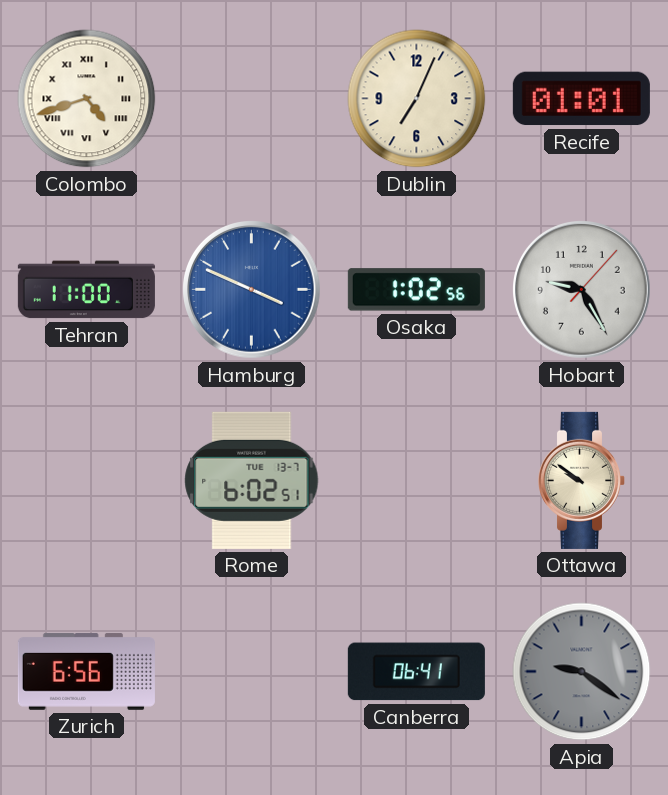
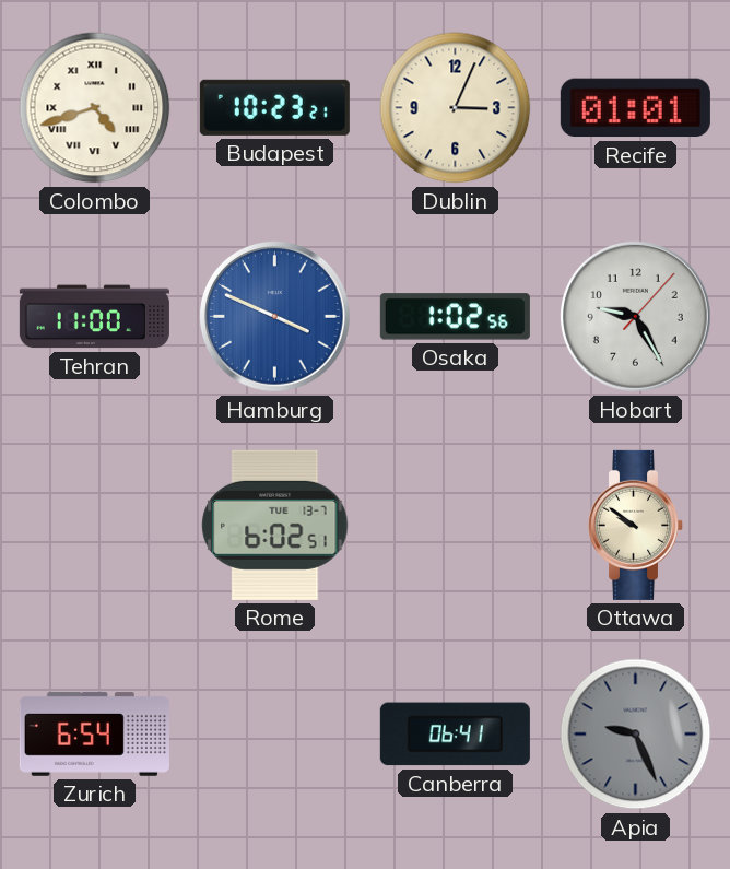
Budapest: none -> 10:23
Dublin: 7:04 -> 3:04
Zurich: 6:56 -> 6:54
Apia: 9:21 -> 9:26
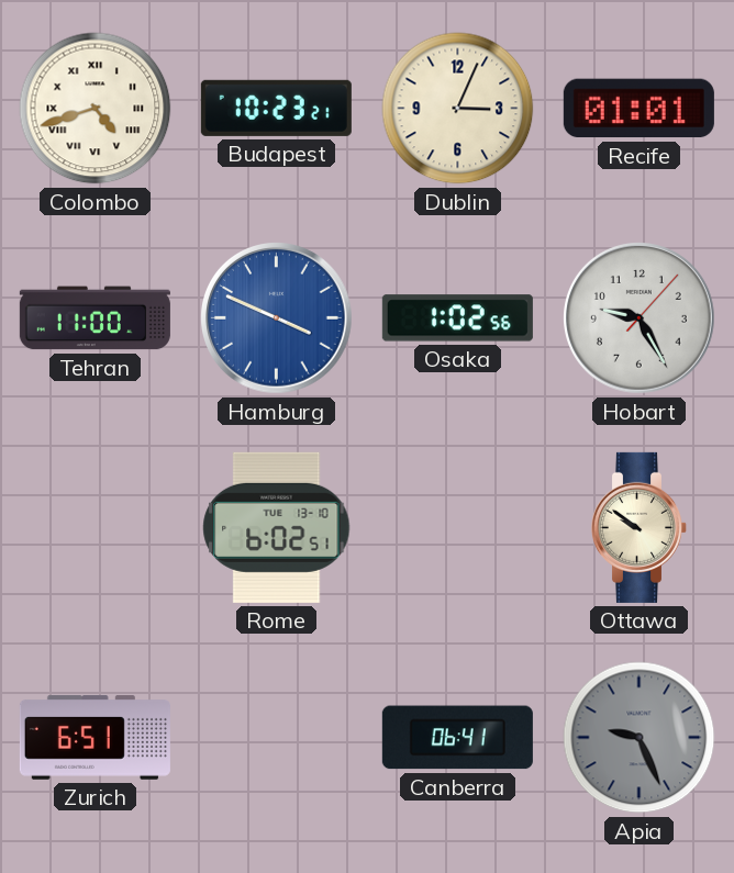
Rome date: TUE 13-7 -> TUE 13-10
Zurich: 6:54 -> 6:51
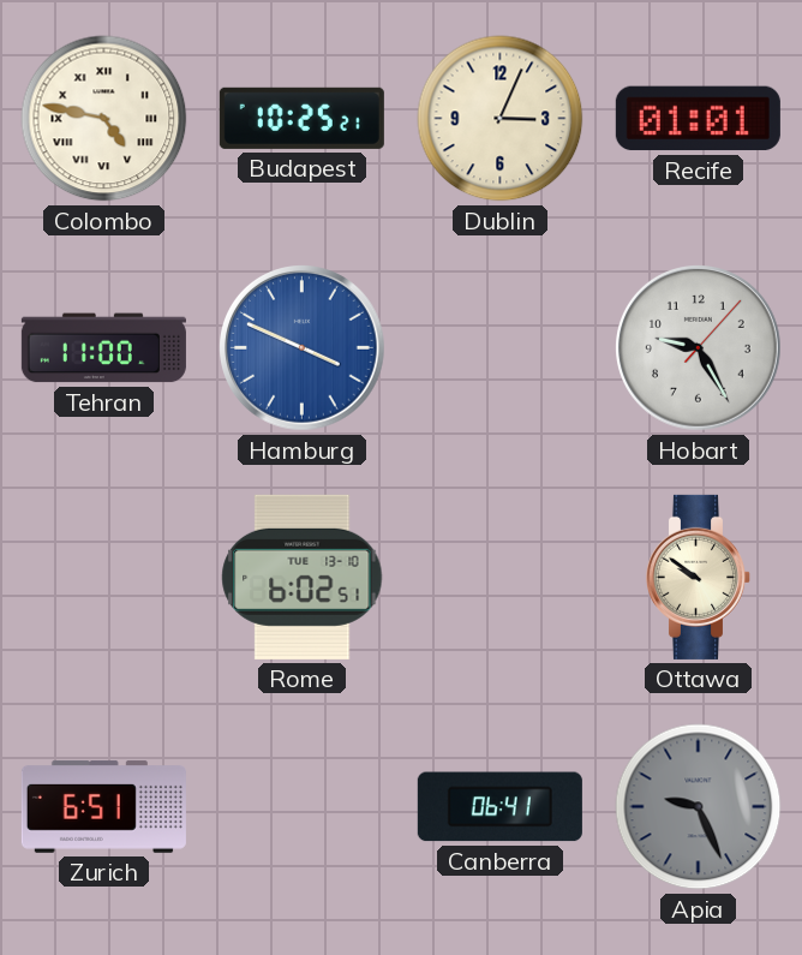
Colombo: 4:42 -> 4:47
Budapest: 10:23 -> 10:25
Osaka: 1:02 -> none
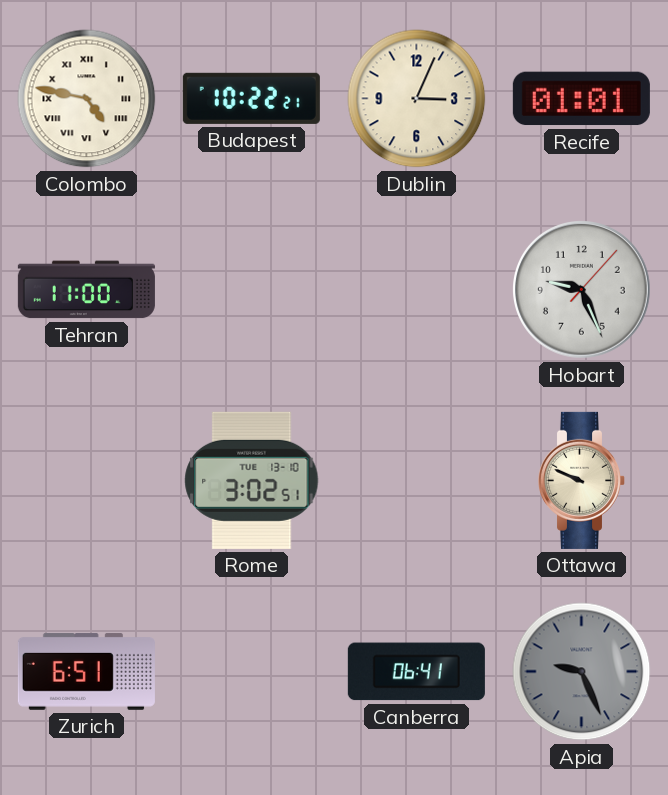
Budapest: 10:25 -> 10:22
Hamburg: 3:49 -> none
Hobart: 9:25 -> 9:26
Rome: 6:02 -> 3:02
Ottawa: 9:51 -> 9:49
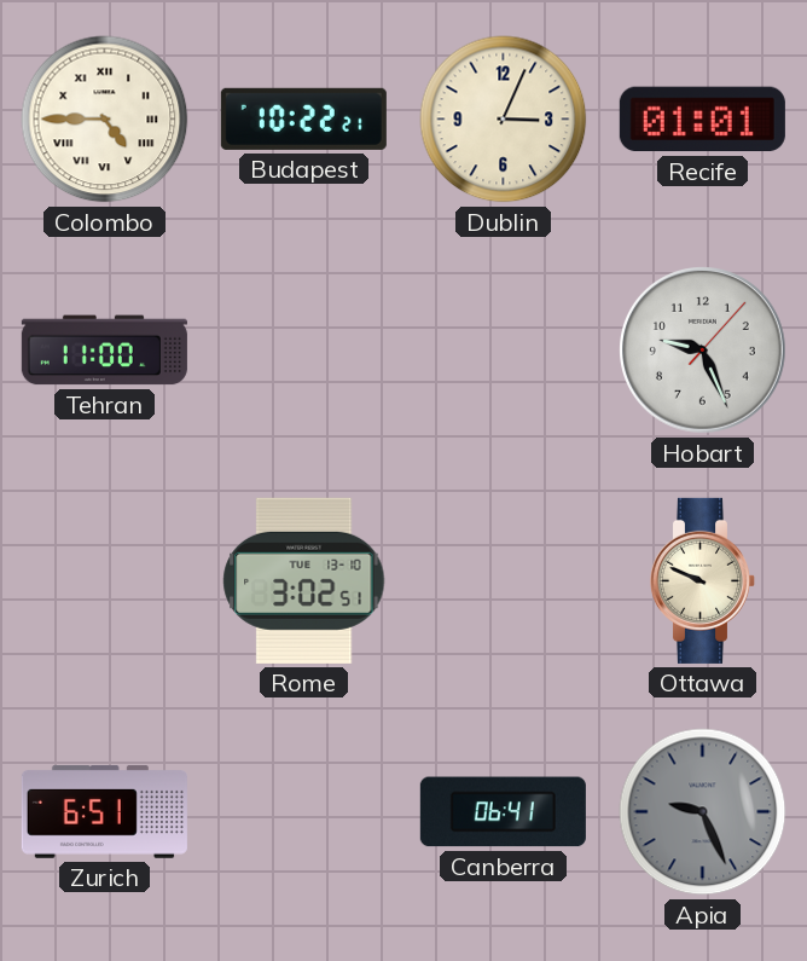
Colombo: 4:47 -> 4:45
